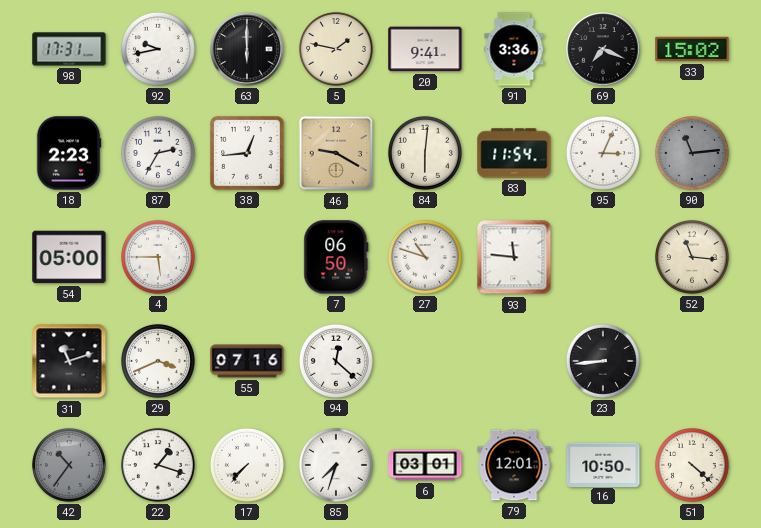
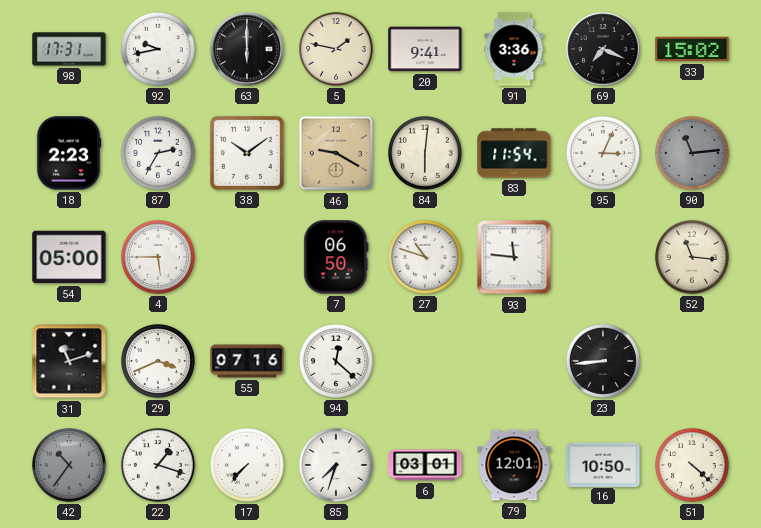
38: 12:44 -> 10:09
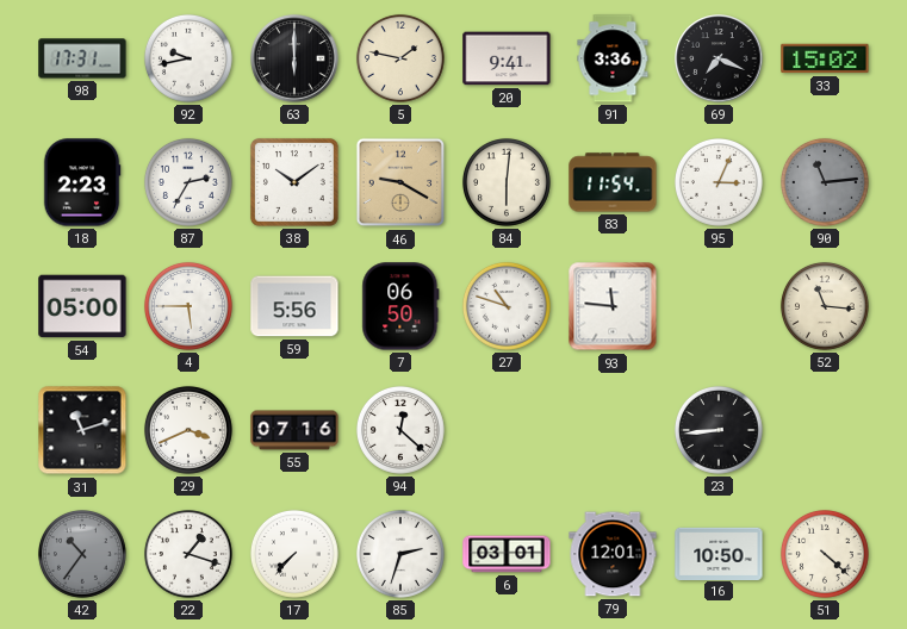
59: none -> 5:56
85: 7:33 -> 2:33
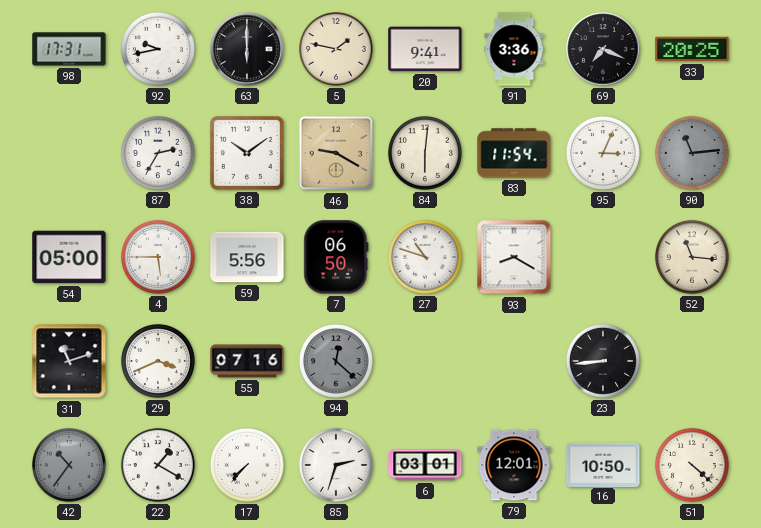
33: 15:02 -> 20:25
18: 2:23 -> none
93: 11:46 -> 8:20
94 dial: white -> grey
22: 1:18 -> 1:20
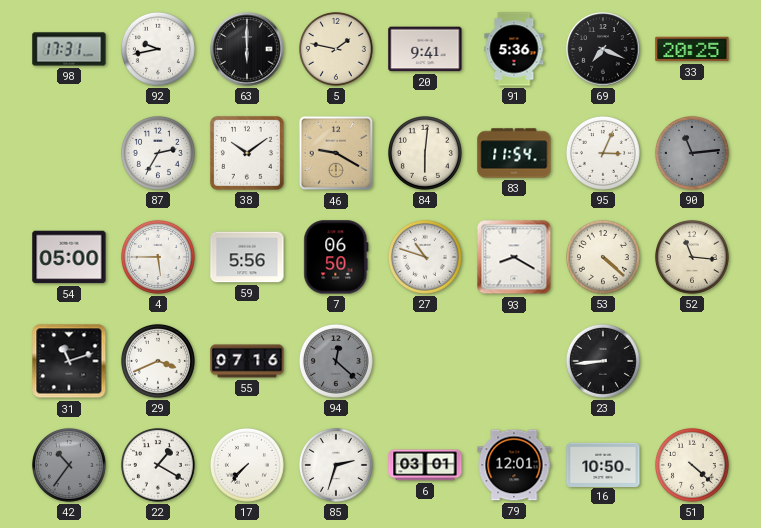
91: 3:36 -> 5:36
53: none -> 4:22
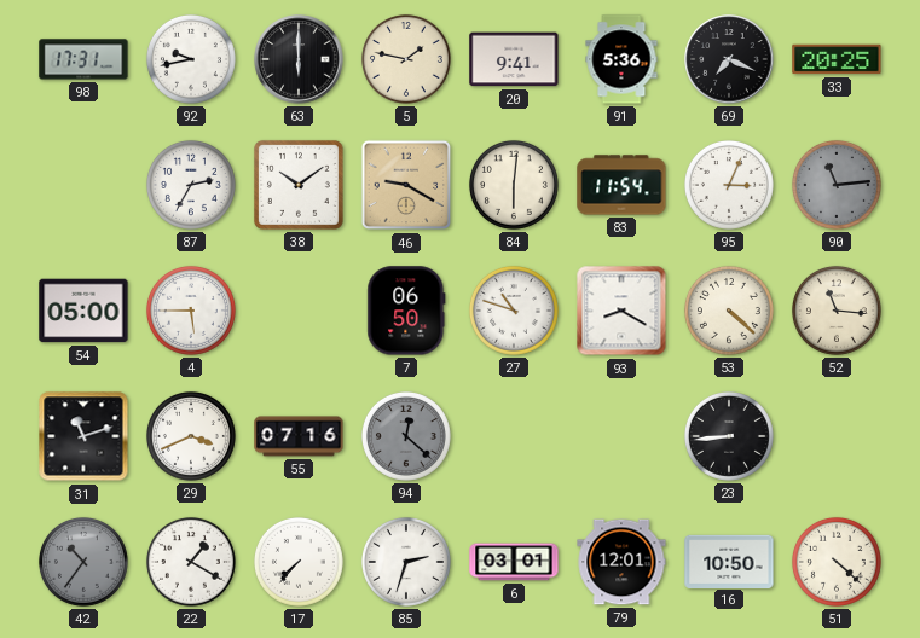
59: 5:56 -> none
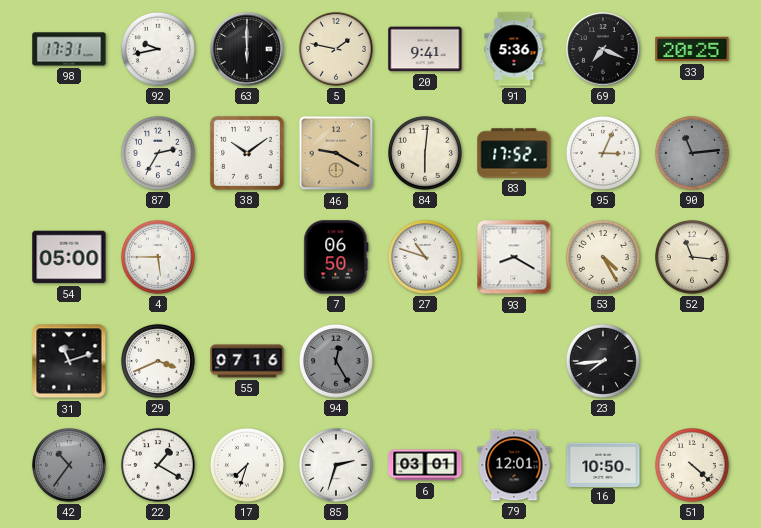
83: 11:54 -> 17:52
53: 4:22 -> 4:25
94: 12:22 -> 12:25
23: 8:44 -> 7:44
17: 7:37 -> 7:33
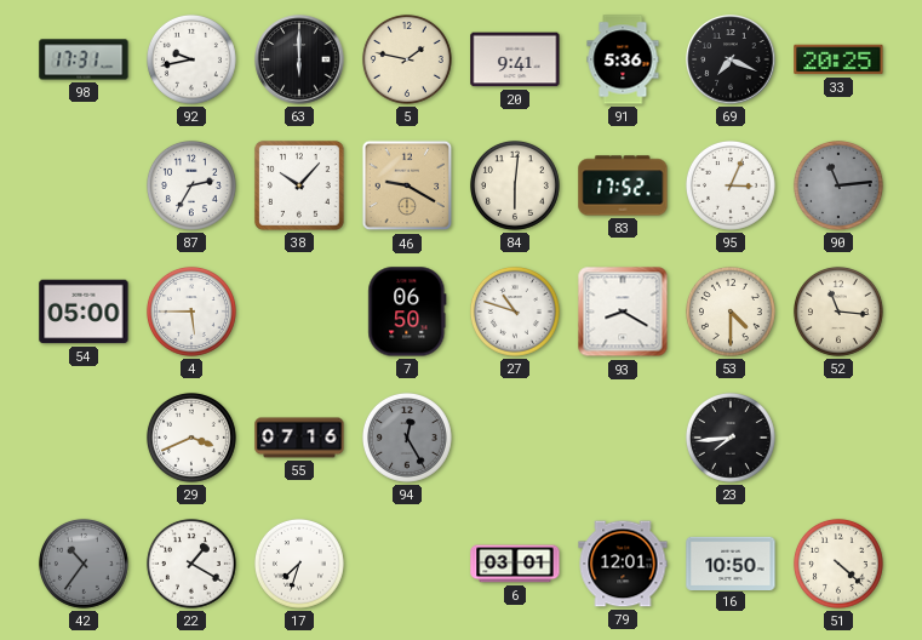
38: 10:09 -> 10:07
53: 4:25 -> 4:30
31: 11:12 -> none
85: 2:33 -> none
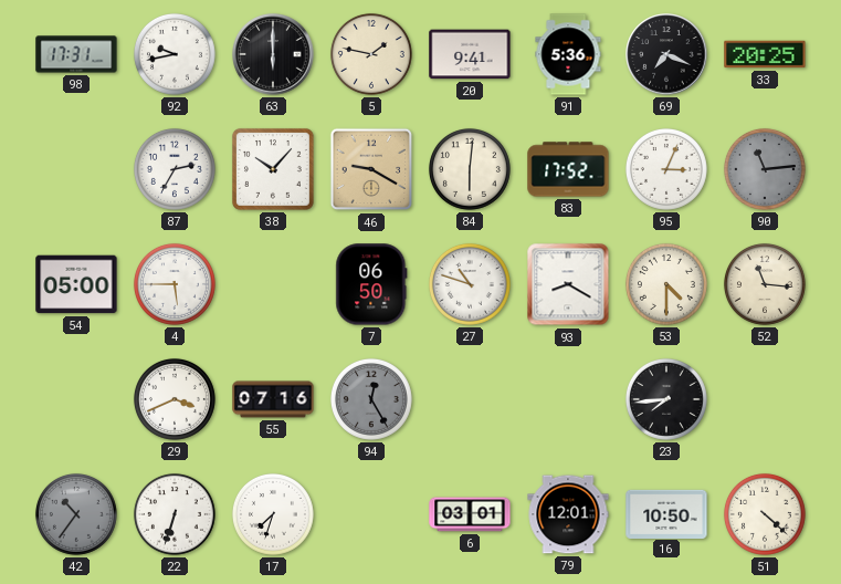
22: 1:20 -> 6:33
